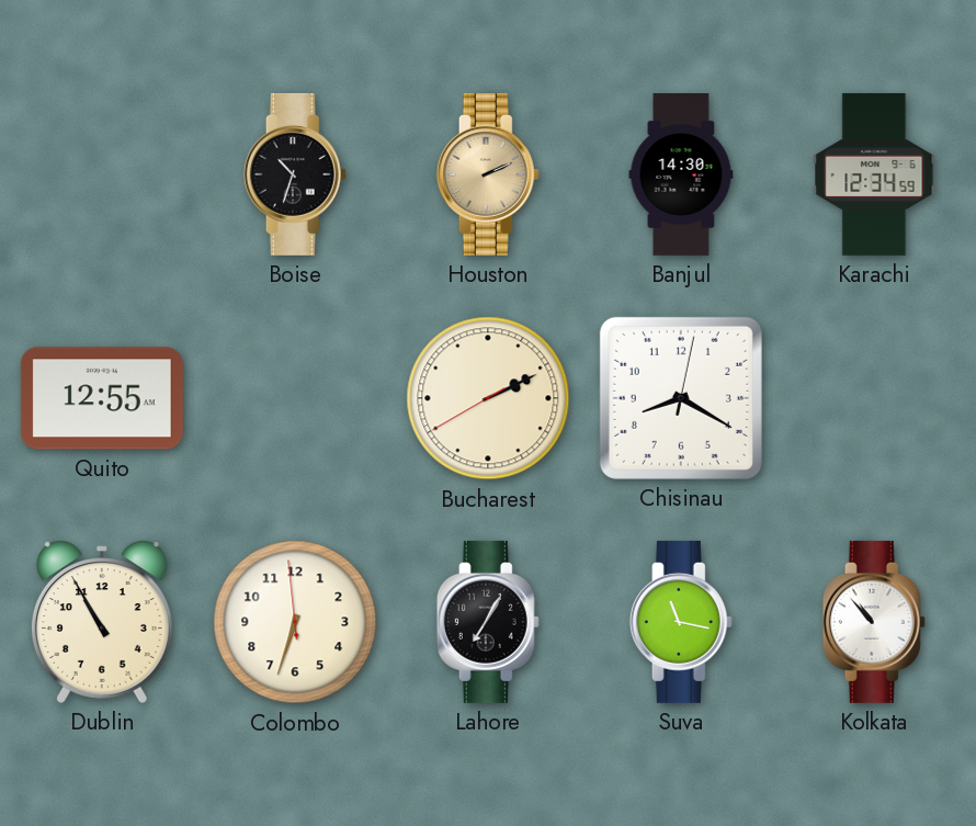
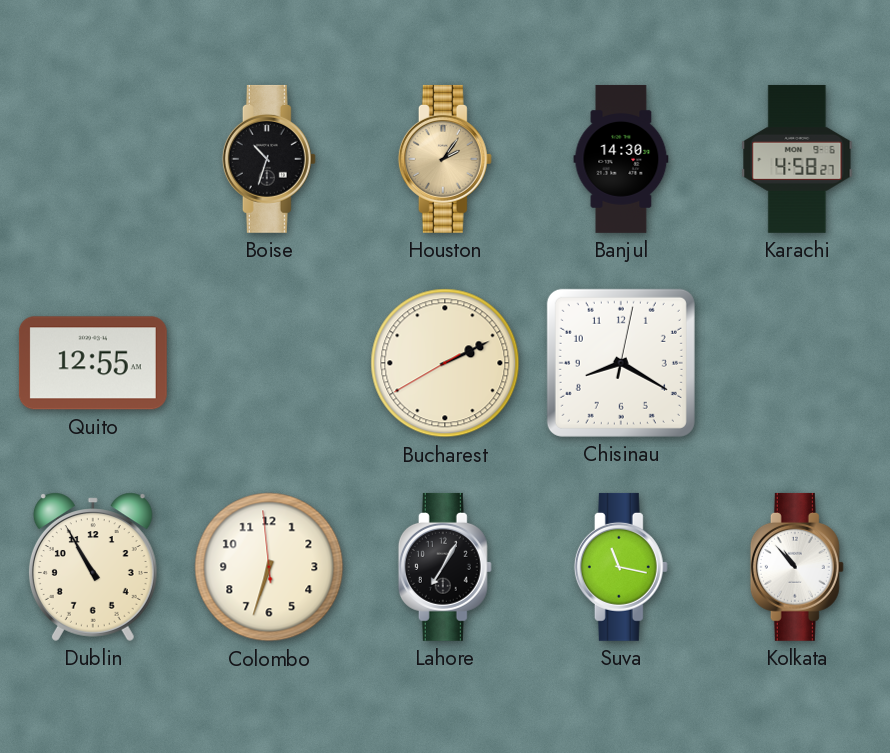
Houston: 2:11 -> 2:06
Karachi: 12:34 -> 4:58
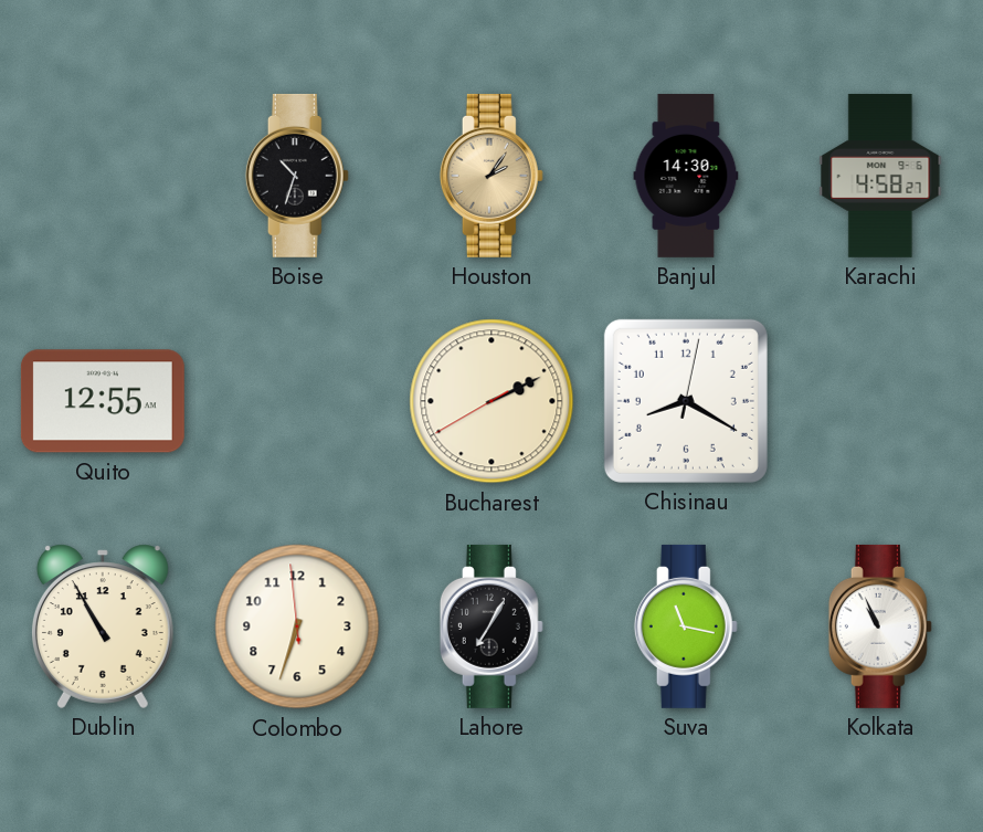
Kolkata: 10:53 -> 10:56
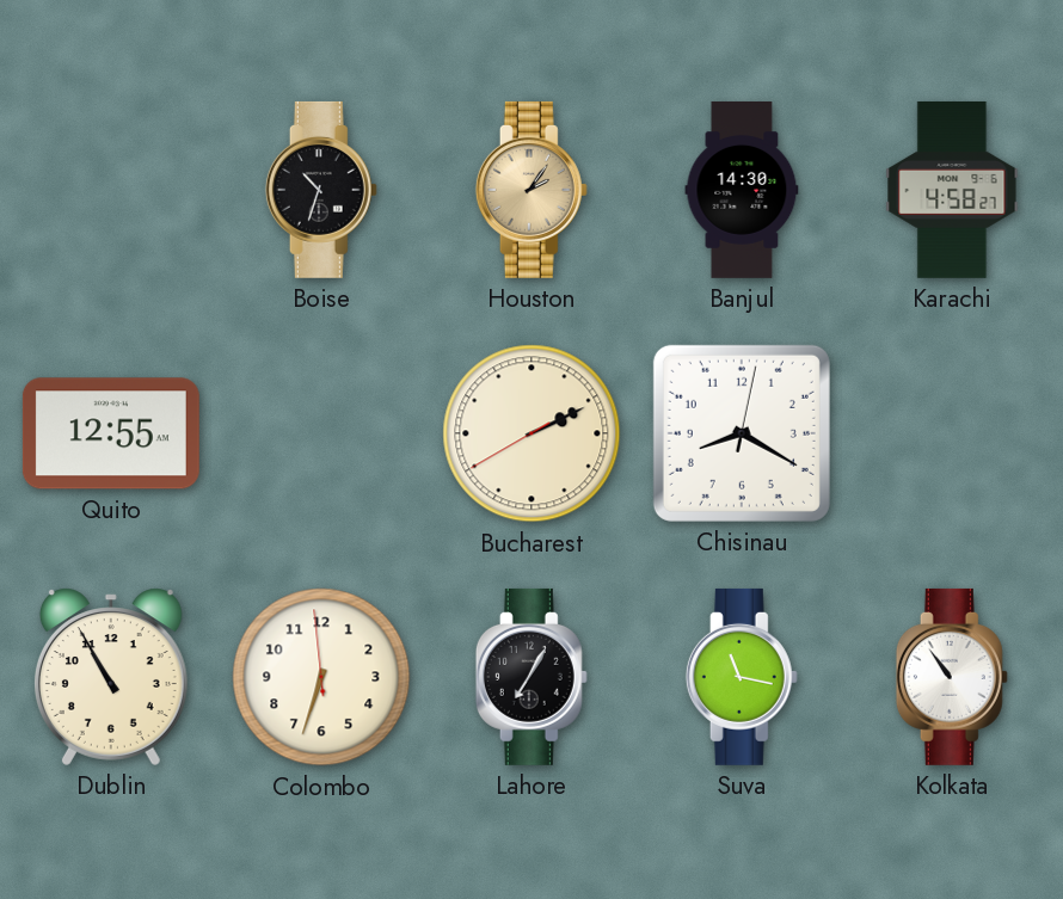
Kolkata: 10:56 -> 10:54
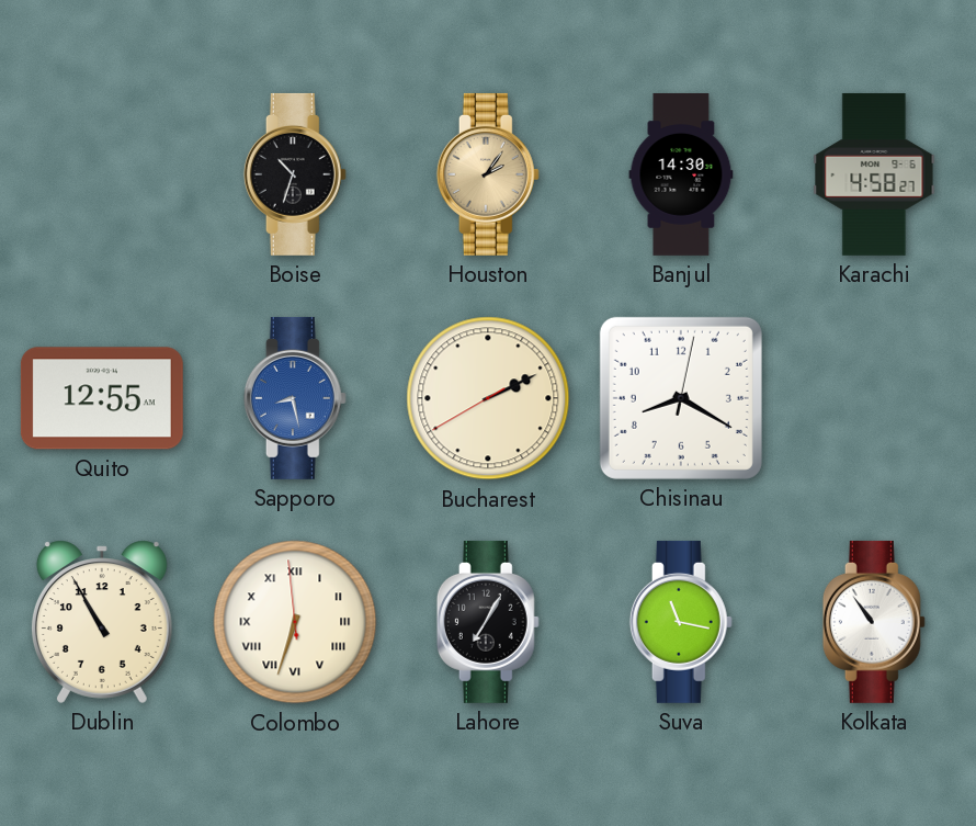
Sapporo: none -> 8:28
Colombo numerals: Arabic -> Roman
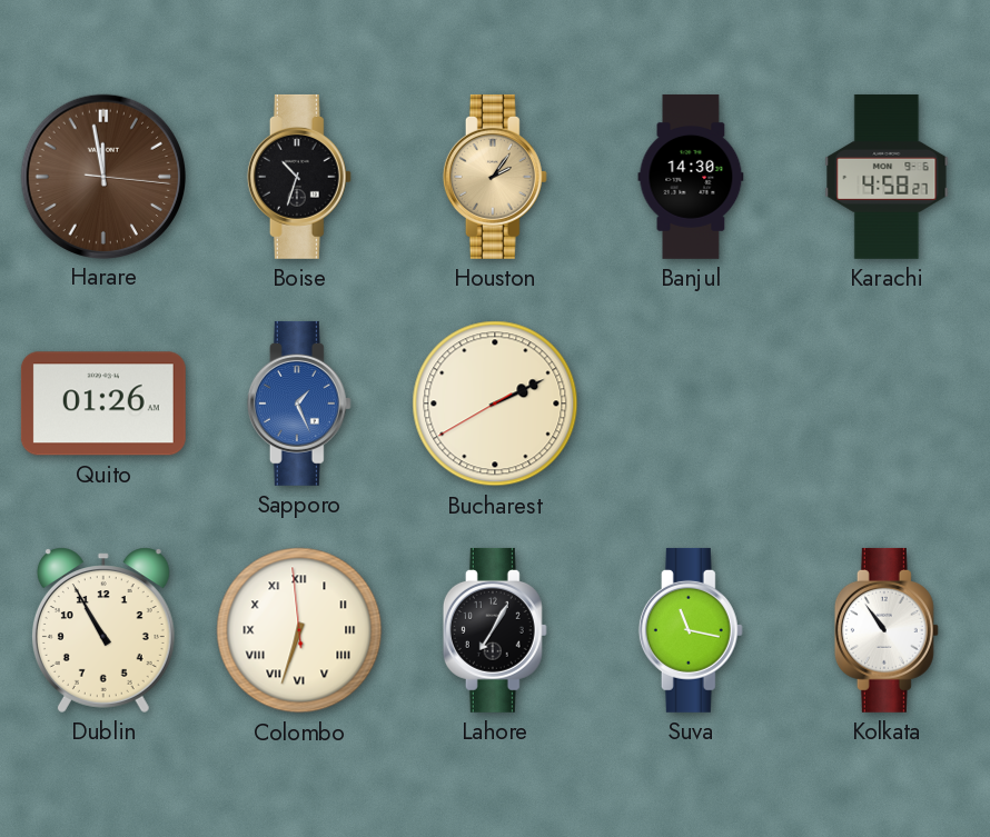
Harare: none -> 11:58
Quito: 12:55 -> 01:26
Sapporo: 8:28 -> 1:26
Chisinau: 8:20 -> none
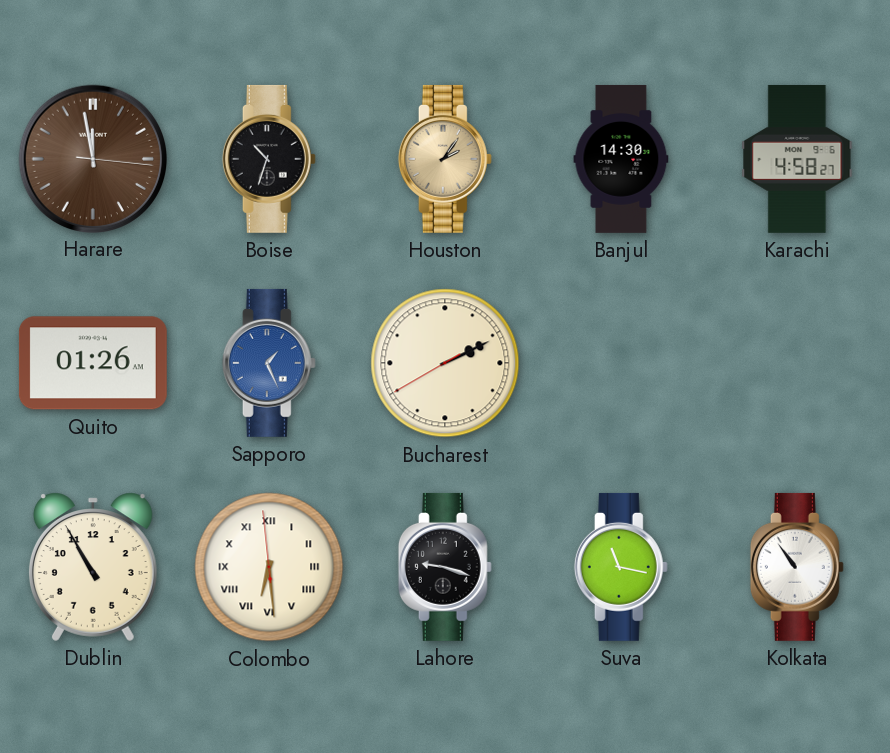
Colombo: 6:32 -> 6:28
Lahore: 7:05 -> 9:18
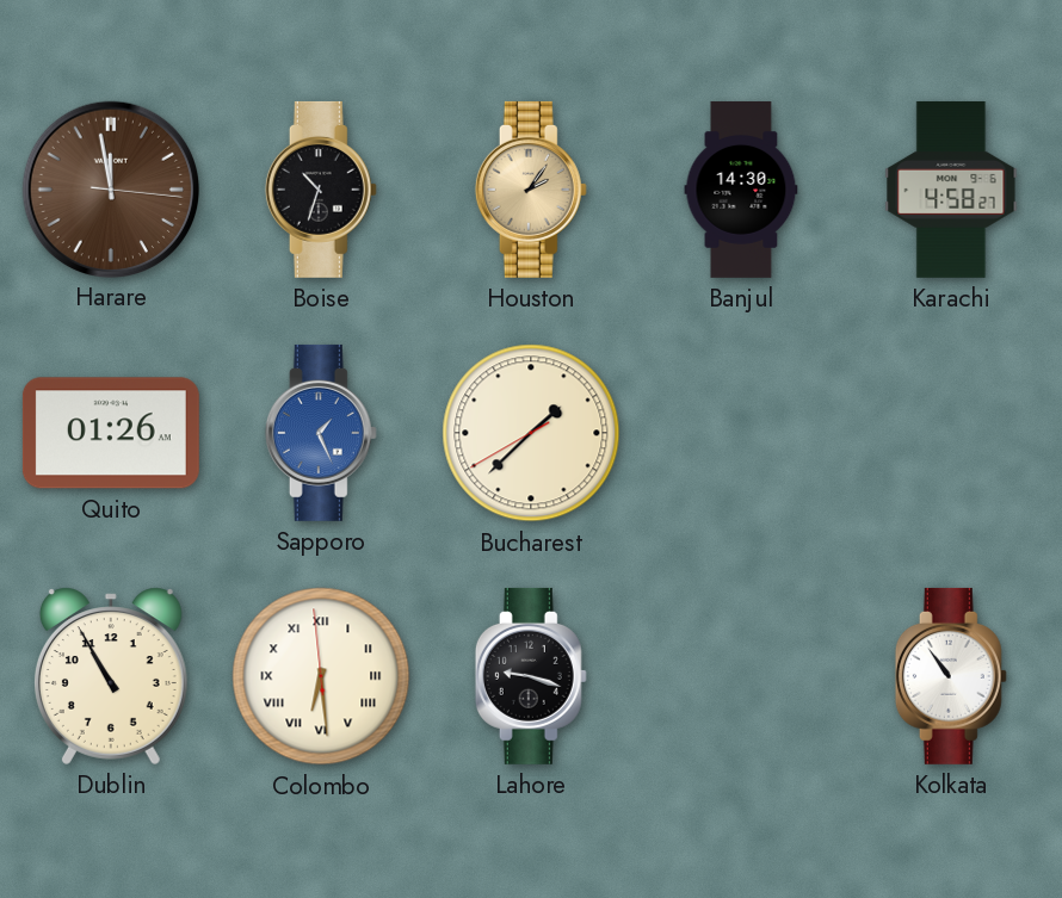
Bucharest: 2:10 -> 1:37
Suva: 11:17 -> none
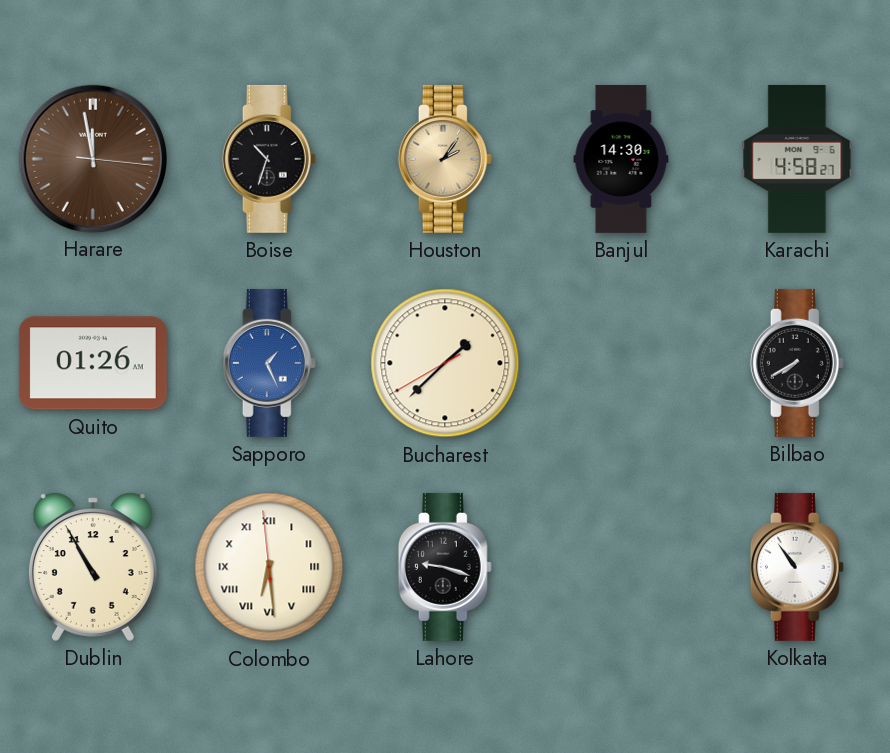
Bilbao: none -> 7:40
